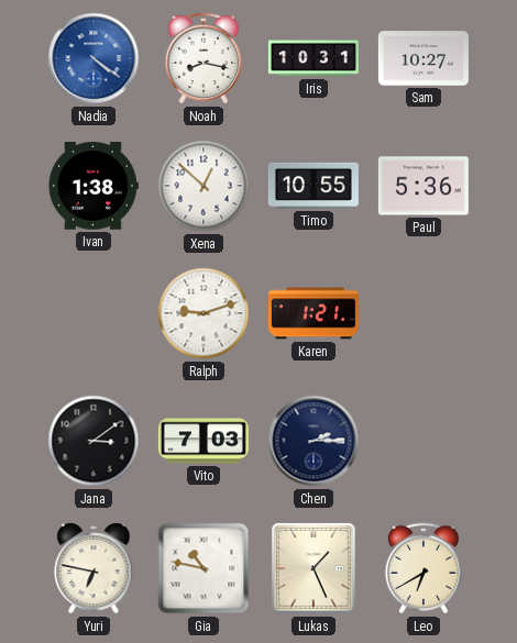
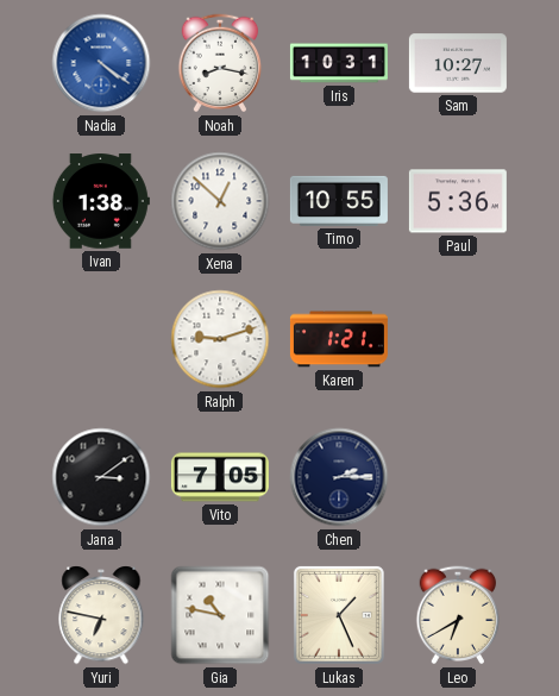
Vito: 7:03 -> 7:05
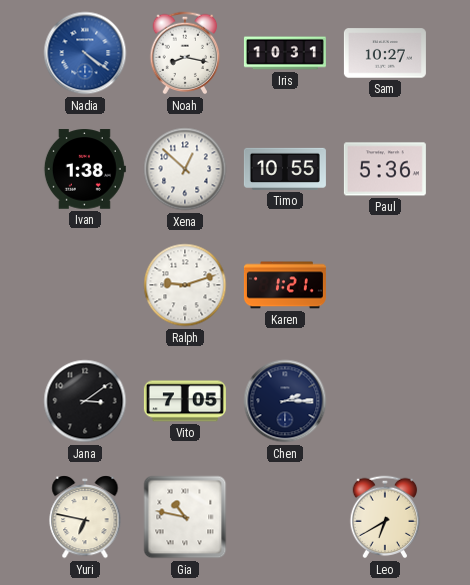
Lukas: 1:26 -> none
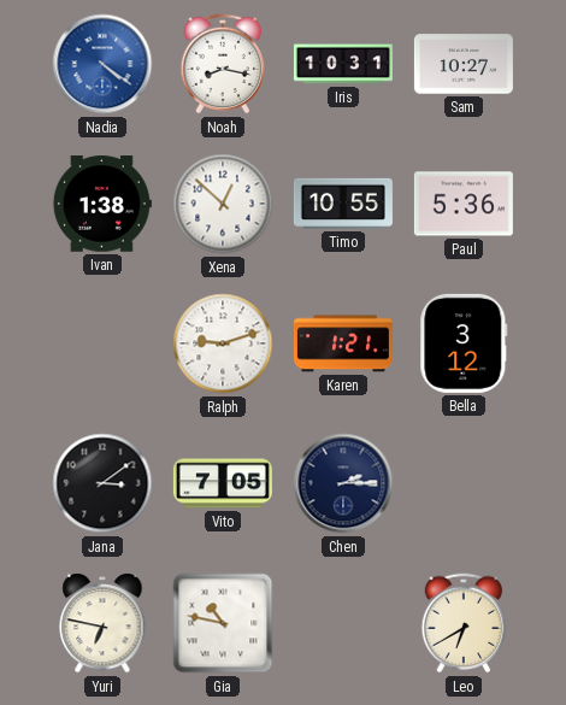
Bella: none -> 3:12
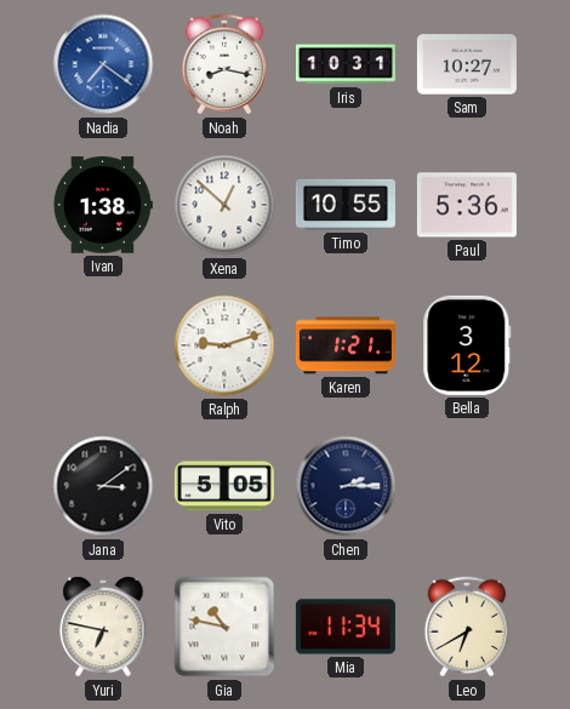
Nadia: 4:21 -> 7:21
Vito: 7:05 -> 5:05
Mia: none -> 11:34
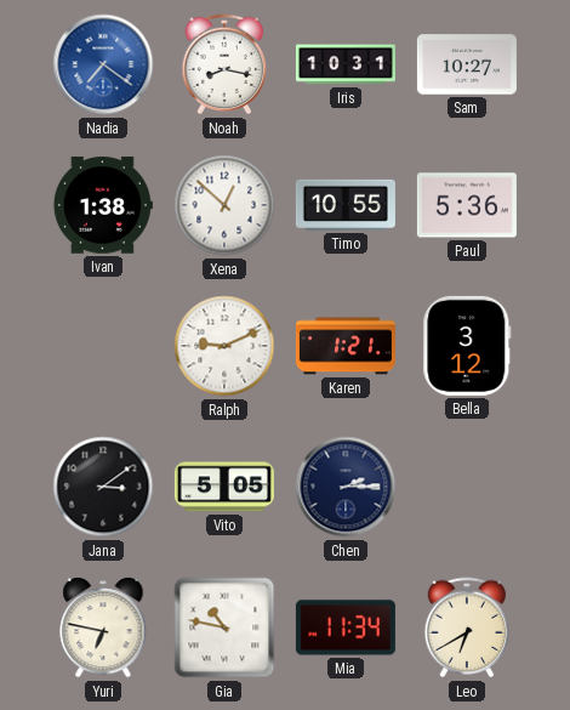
Ralph: 9:12 -> 9:11
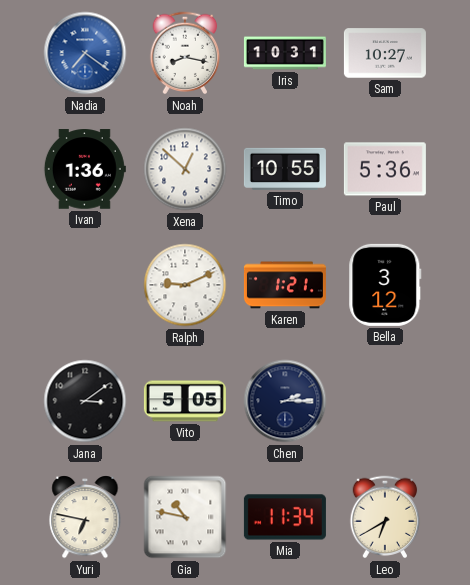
Ivan: 1:38 -> 1:36
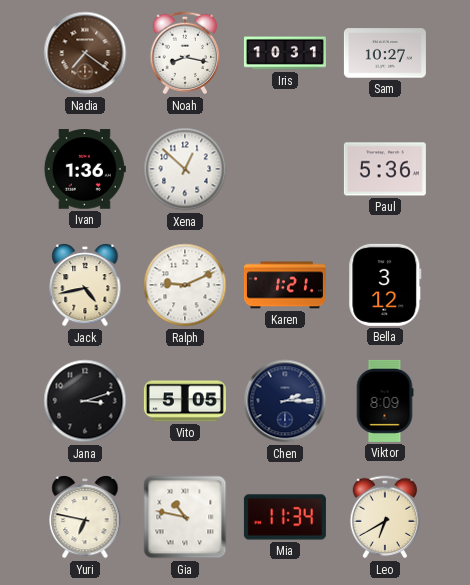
Nadia dial: blue -> brown
Timo: 10:55 -> none
Jack: none -> 4:43
Jana: 3:09 -> 3:12
Viktor: none -> 8:09
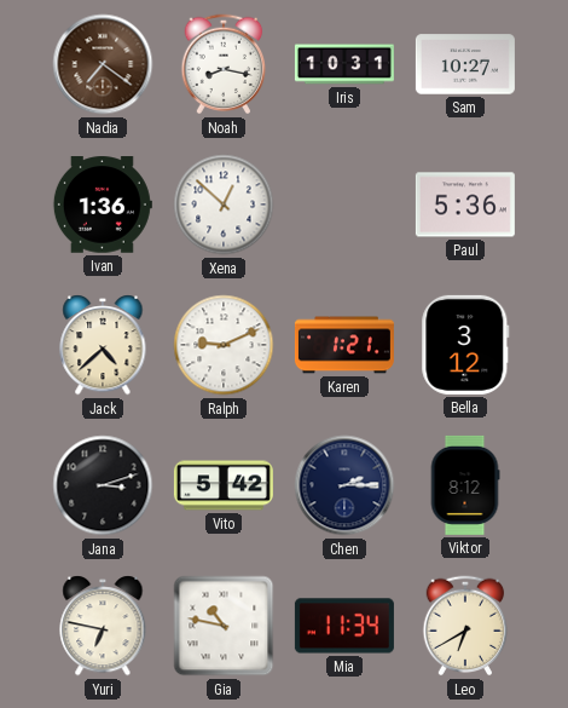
Jack: 4:43 -> 4:38
Vito: 5:05 -> 5:42
Viktor: 8:09 -> 8:12
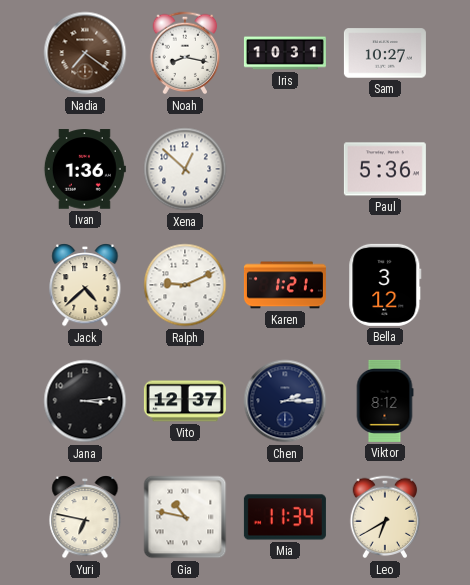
Jana: 3:12 -> 3:14
Vito: 5:42 -> 12:37
